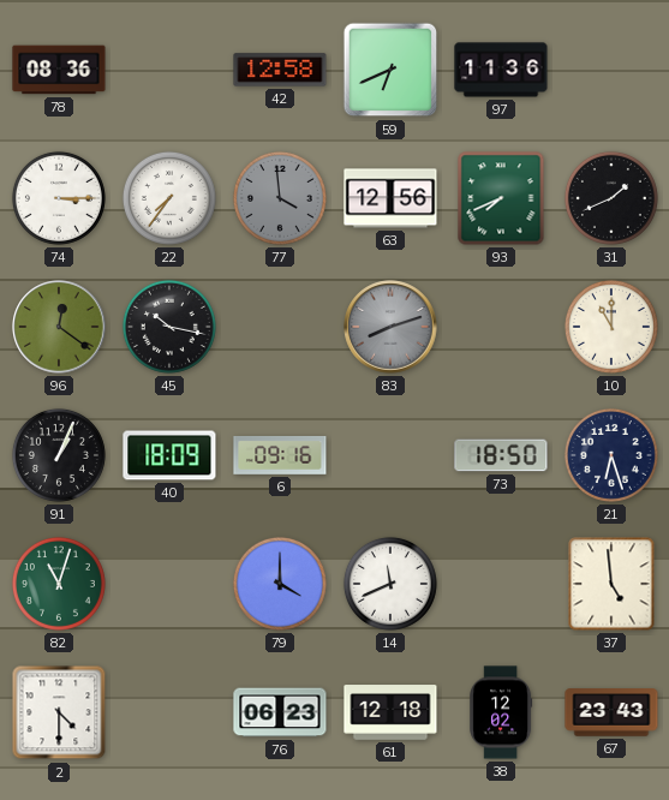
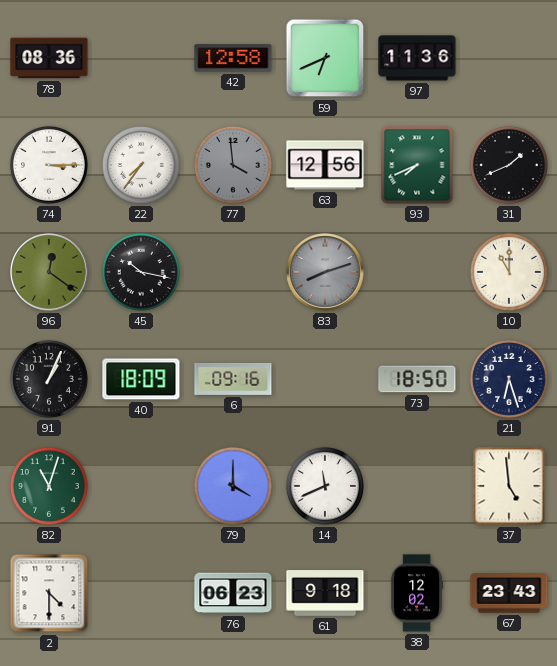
61: 12:18 -> 9:18
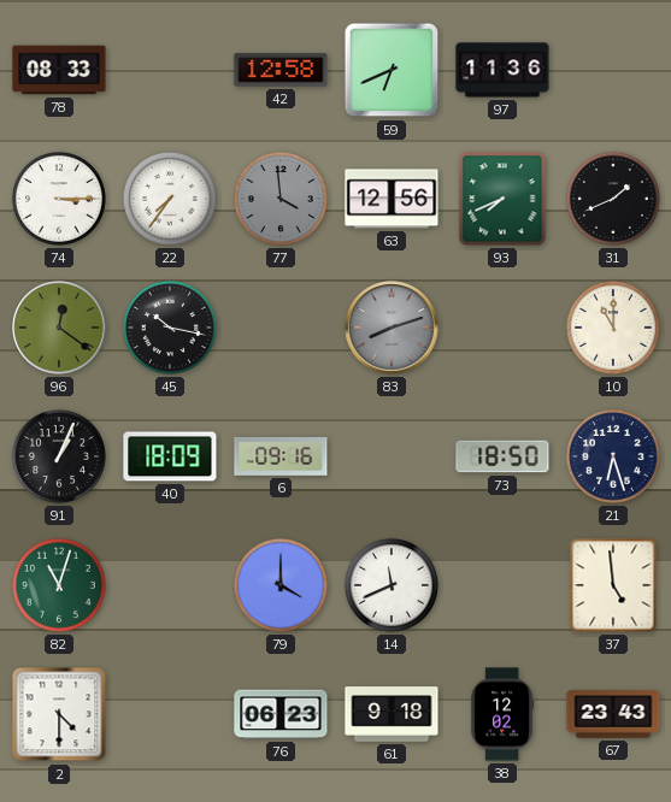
78: 08:36 -> 08:33
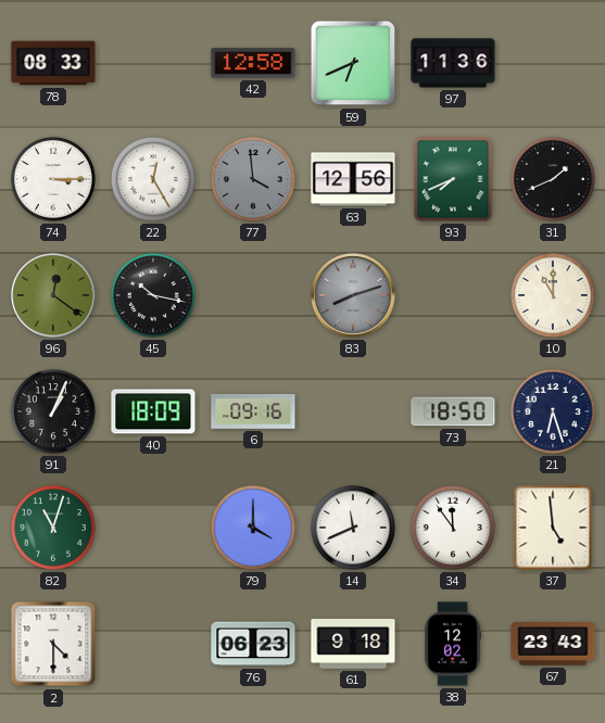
22: 7:36 -> 12:25
34: none -> 11:54
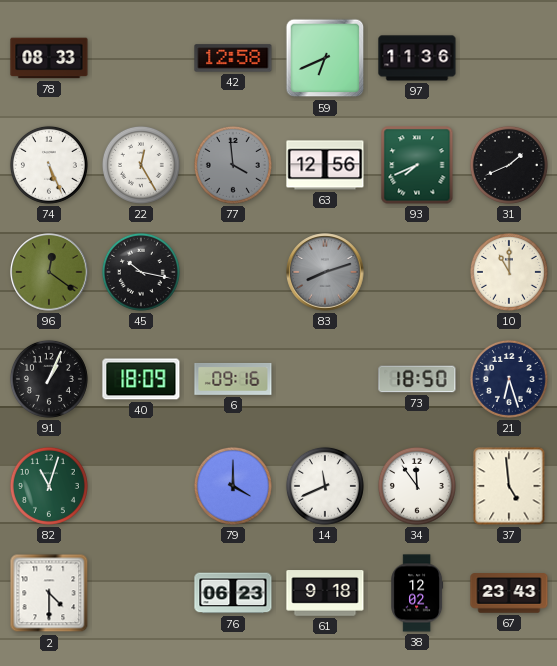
74: 3:15 -> 5:26
